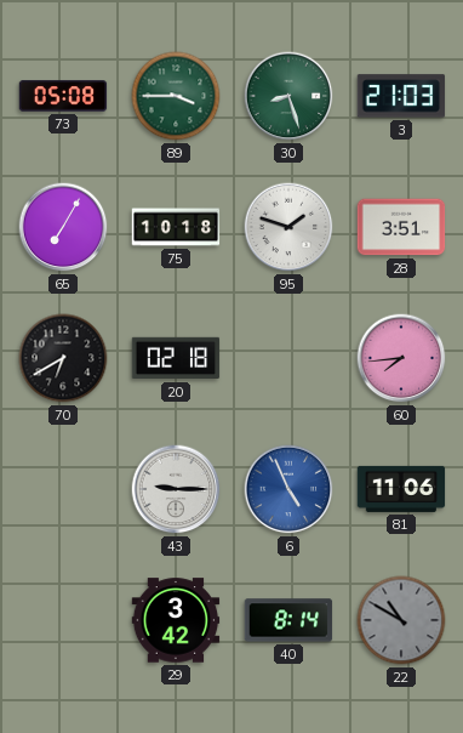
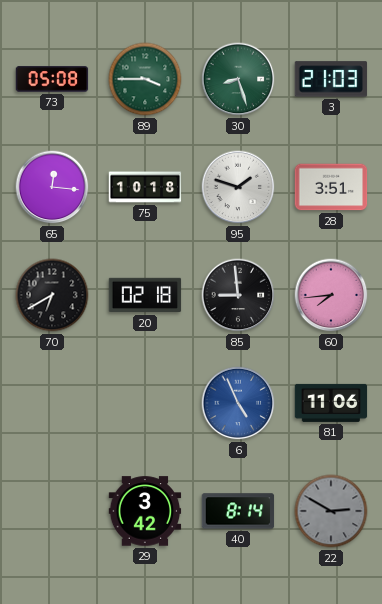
65: 7:05 -> 12:16
85: none -> 8:59
43: 9:15 -> none
22: 10:50 -> 2:50
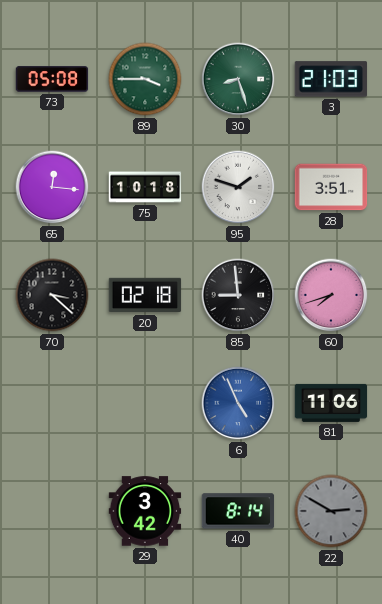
70: 6:40 -> 3:22
60: 7:44 -> 7:42
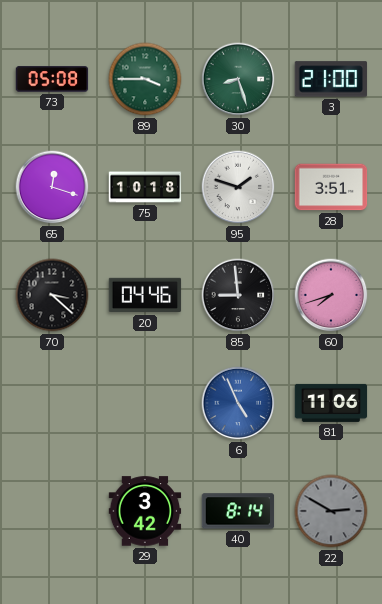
3: 21:03 -> 21:00
65: 12:16 -> 12:18
20: 02:18 -> 04:46
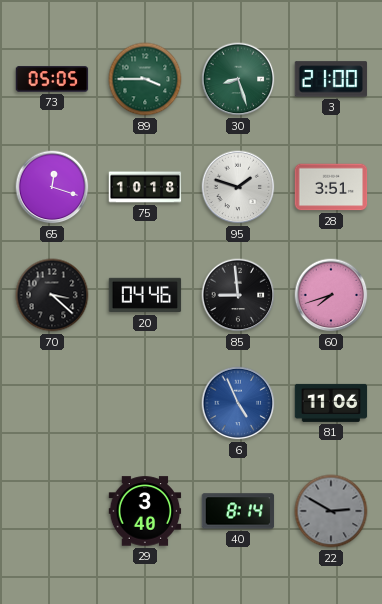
73: 05:08 -> 05:05
29: 3:42 -> 3:40
